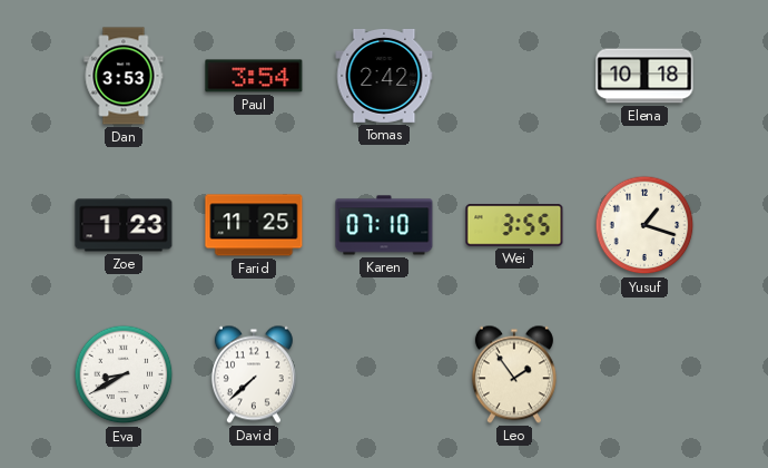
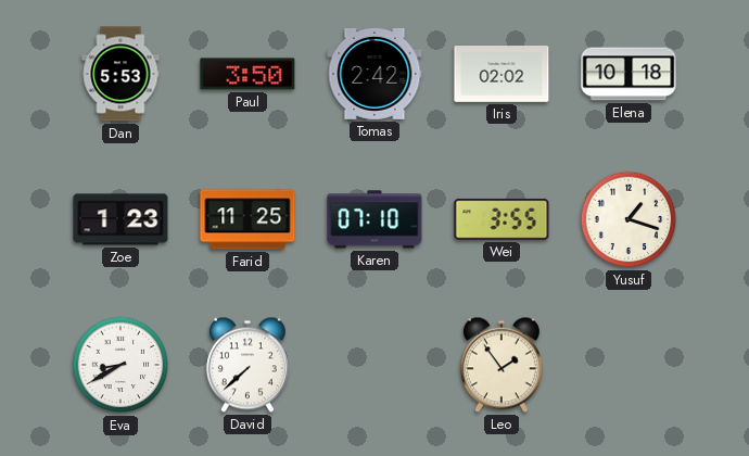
Dan: 3:53 -> 5:53
Paul: 3:54 -> 3:50
Iris: none -> 02:02
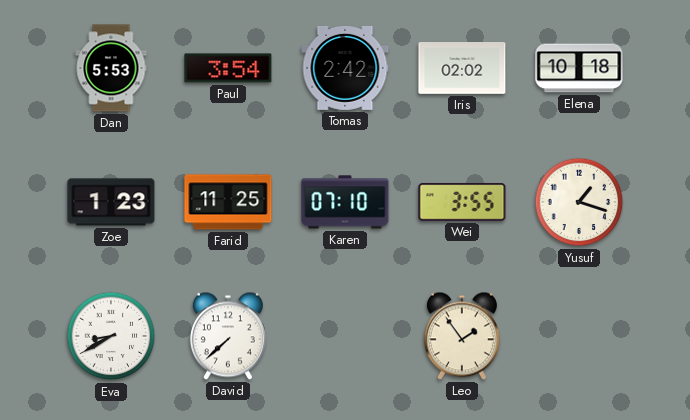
Paul: 3:50 -> 3:54
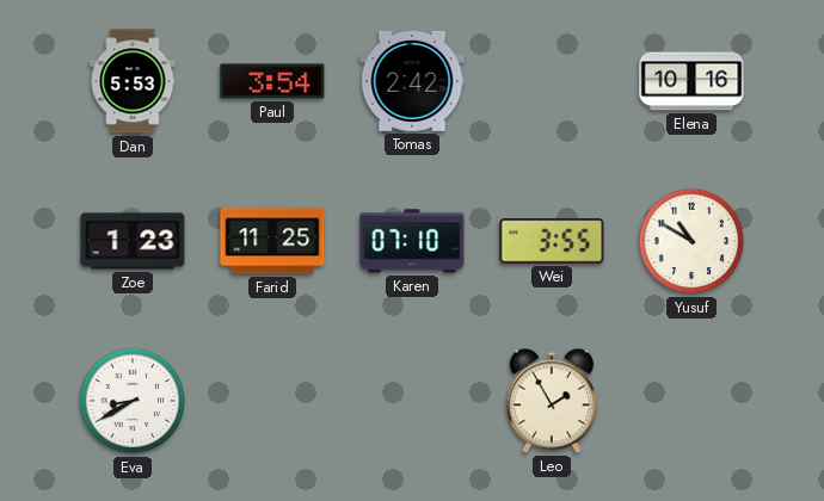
Iris: 02:02 -> none
Elena: 10:18 -> 10:16
Yusuf: 1:18 -> 10:50
David: 7:38 -> none
Leo: 1:54 -> 1:55
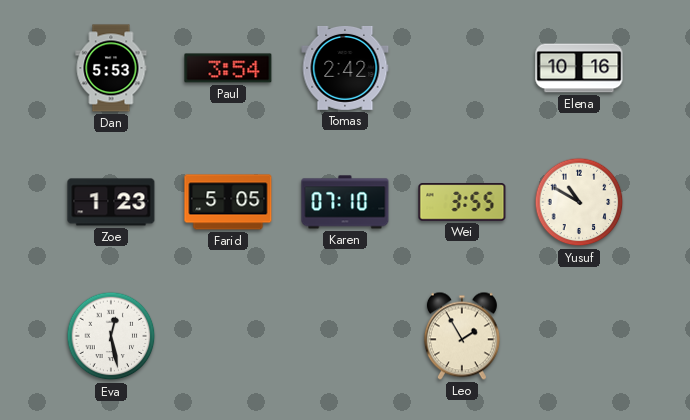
Farid: 11:25 -> 5:05
Eva: 8:40 -> 12:28
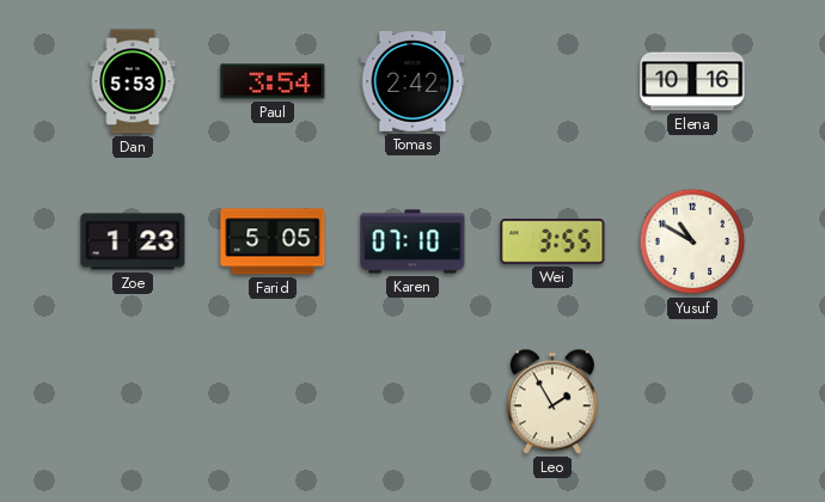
Eva: 12:28 -> none
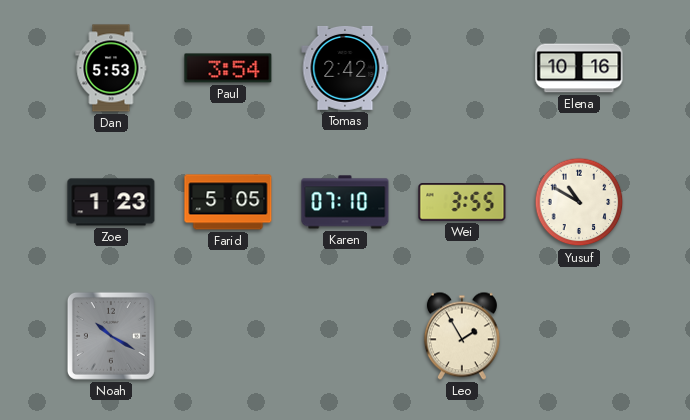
Noah: none -> 10:20
